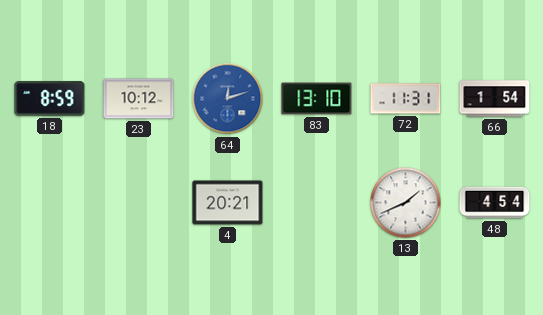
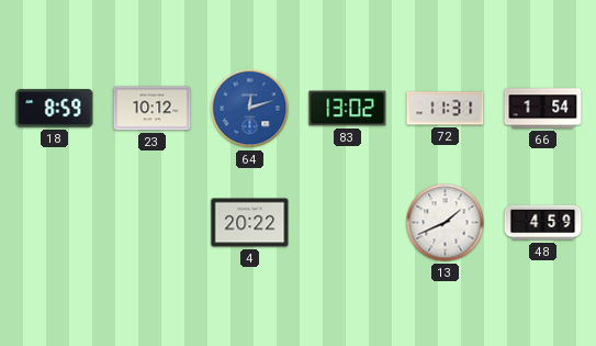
83: 13:10 -> 13:02
4: 20:21 -> 20:22
48: 4:54 -> 4:59
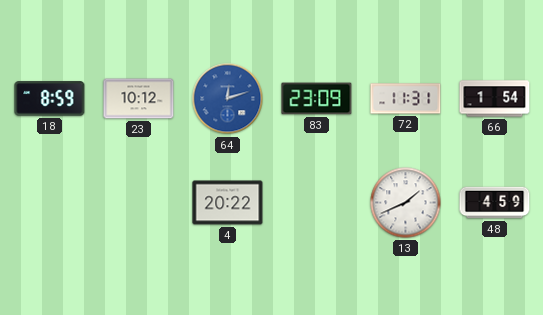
83: 13:02 -> 23:09
